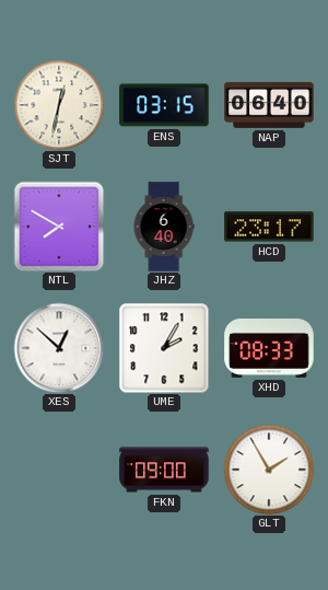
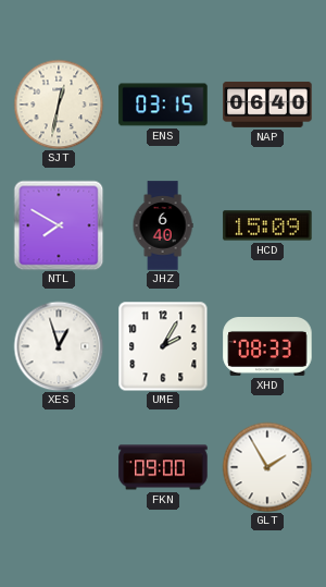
HCD: 23:17 -> 15:09
XES: 12:52 -> 12:57
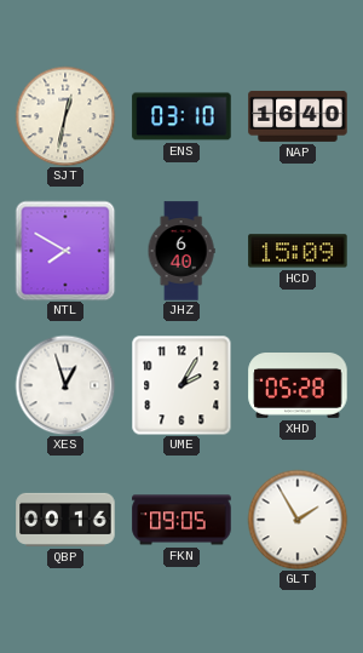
ENS: 03:15 -> 03:10
NAP: 06:40 -> 16:40
XHD: 08:33 -> 05:28
QBP: none -> 00:16
FKN: 09:00 -> 09:05
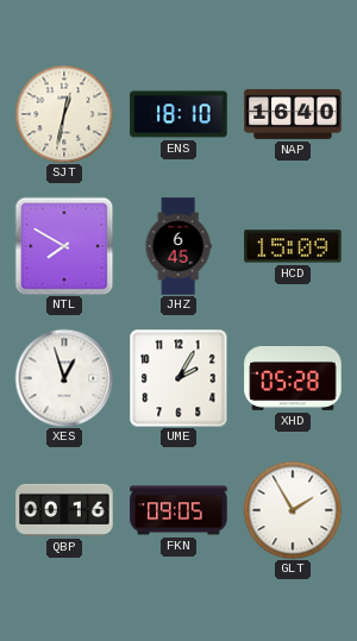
ENS: 03:10 -> 18:10
JHZ: 6:40 -> 6:45
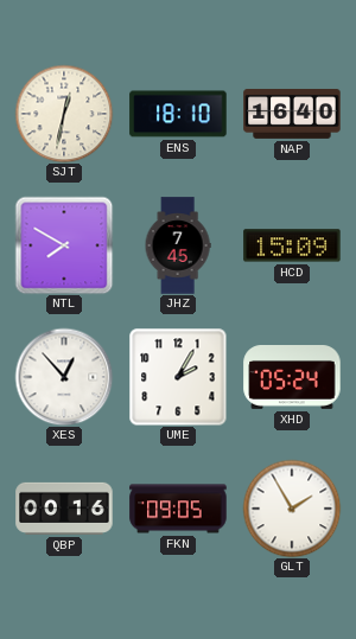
JHZ: 6:45 -> 7:45
XES: 12:57 -> 12:53
XHD: 05:28 -> 05:24
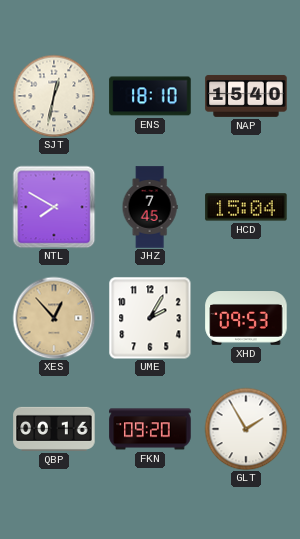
NAP: 16:40 -> 15:40
HCD: 15:09 -> 15:04
XES dial: white -> champagne
XHD: 05:24 -> 09:53
FKN: 09:05 -> 09:20
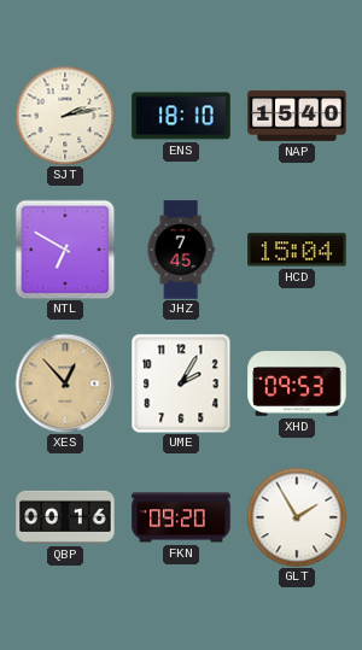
SJT: 12:32 -> 2:13
NTL: 7:50 -> 6:50
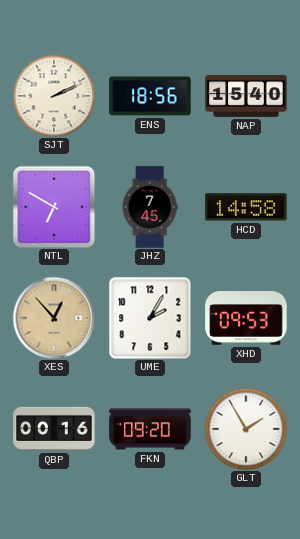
SJT: 2:13 -> 2:11
ENS: 18:10 -> 18:56
HCD: 15:04 -> 14:58
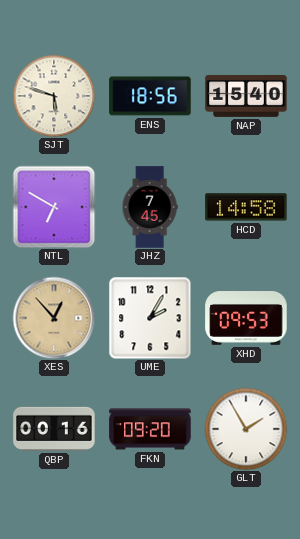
SJT: 2:11 -> 5:48
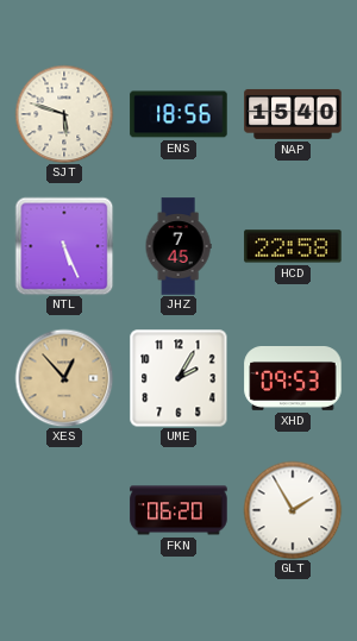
NTL: 6:50 -> 5:26
HCD: 14:58 -> 22:58
QBP: 00:16 -> none
FKN: 09:20 -> 06:20
